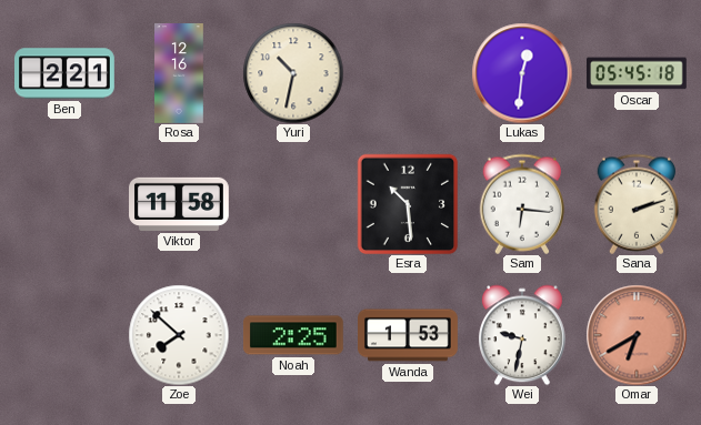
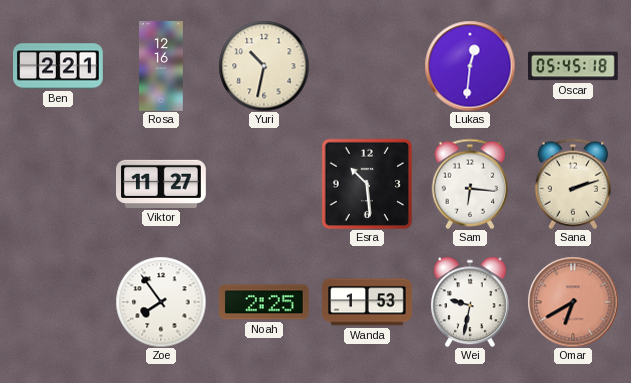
Viktor: 11:58 -> 11:27
Zoe: 7:52 -> 7:54
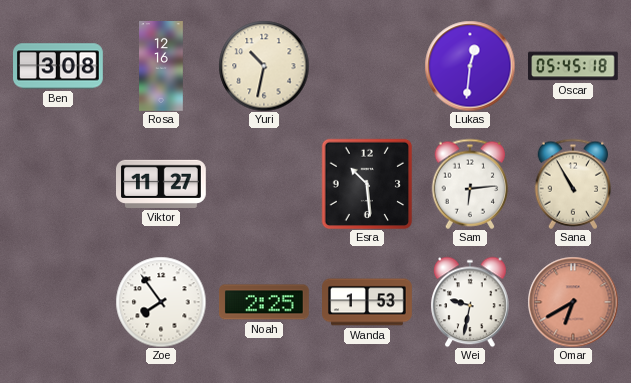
Ben: 2:21 -> 3:08
Sam: 6:16 -> 6:14
Sana: 2:12 -> 10:55
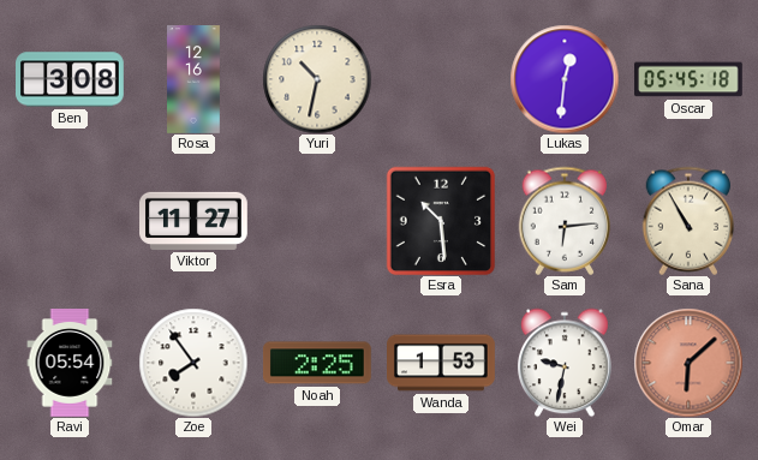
Ravi: none -> 05:54
Omar: 6:40 -> 6:08
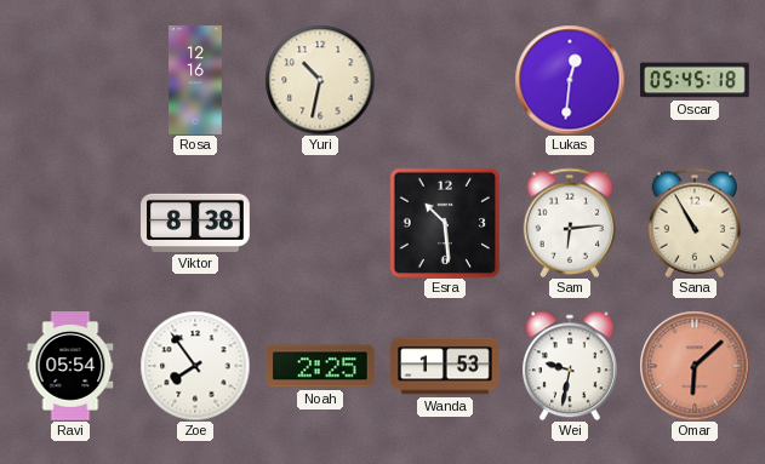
Ben: 3:08 -> none
Viktor: 11:27 -> 8:38
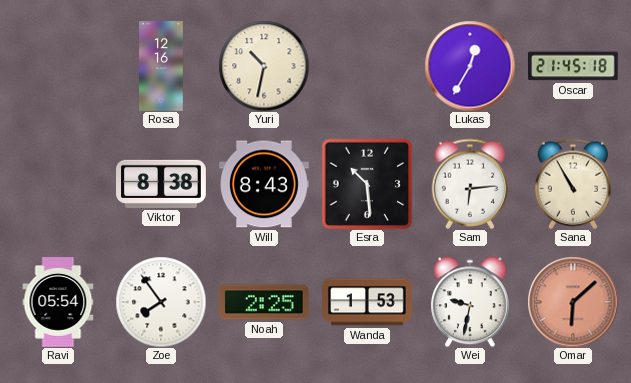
Lukas: 12:31 -> 12:35
Oscar: 05:45 -> 21:45
Will: none -> 8:43
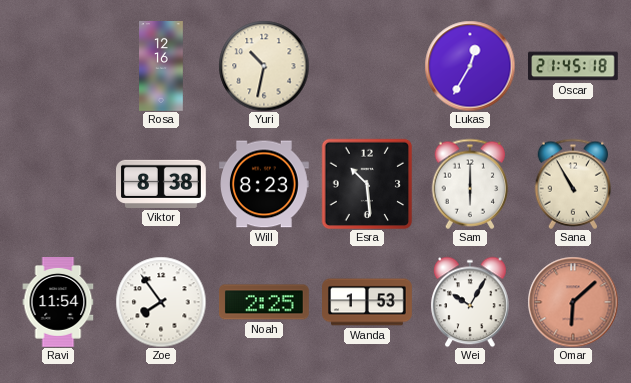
Will: 8:43 -> 8:23
Sam: 6:14 -> 6:00
Ravi: 05:54 -> 11:54
Wei: 9:32 -> 10:05
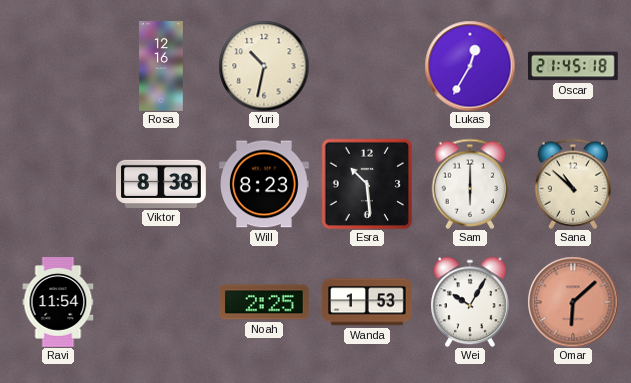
Sana: 10:55 -> 10:52
Zoe: 7:54 -> none
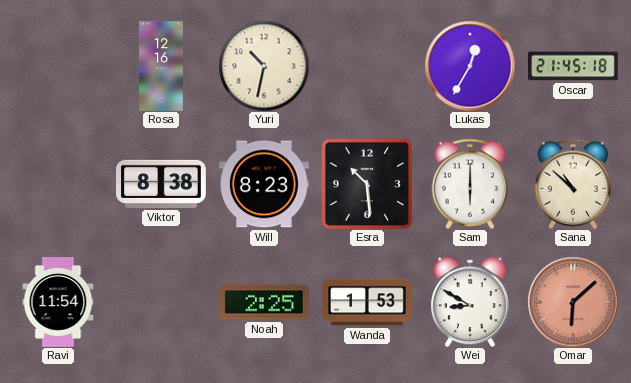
Wei: 10:05 -> 8:50
